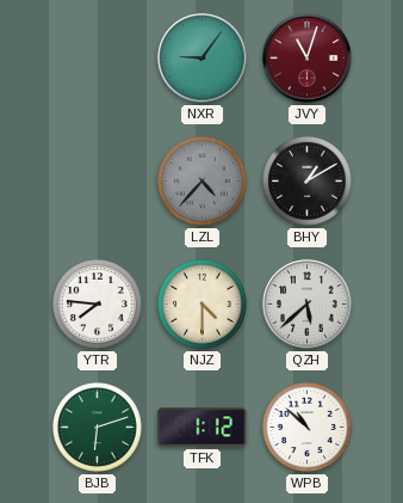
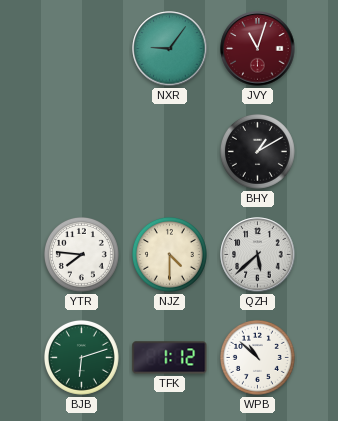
LZL: 4:37 -> none
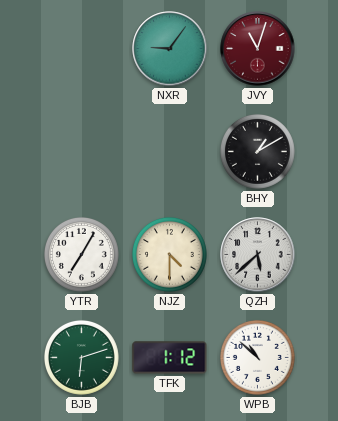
YTR: 7:46 -> 7:05
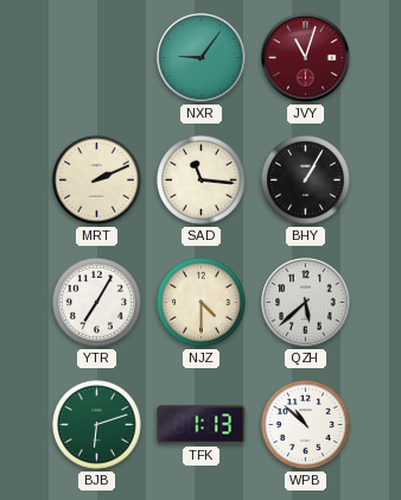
MRT: none -> 2:11
SAD: none -> 11:16
BHY: 1:10 -> 1:05
TFK: 1:12 -> 1:13
